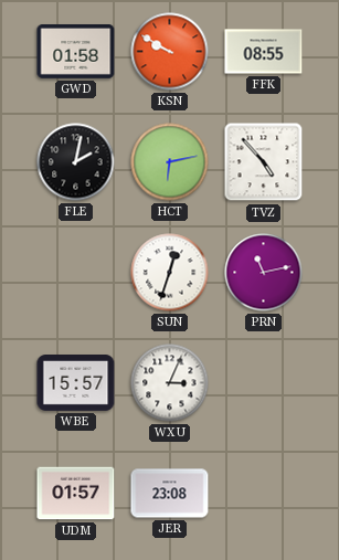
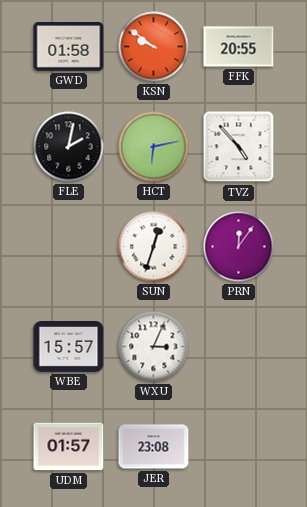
KSN: 9:50 -> 9:51
FFK: 08:55 -> 20:55
PRN: 11:13 -> 12:06
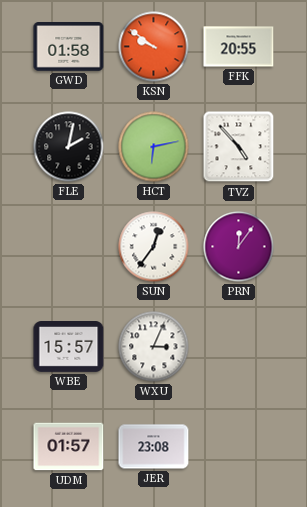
SUN: 12:33 -> 12:36
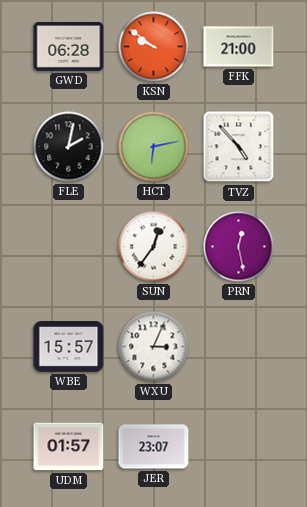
GWD: 01:58 -> 06:28
FFK: 20:55 -> 21:00
PRN: 12:06 -> 12:28
JER: 23:08 -> 23:07
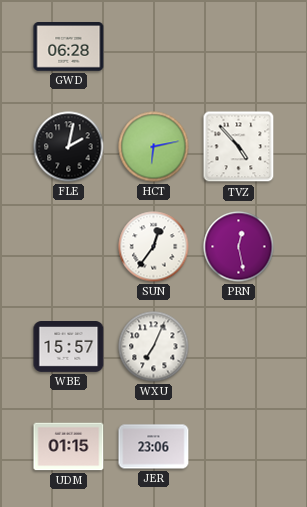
KSN: 9:51 -> none
FFK: 21:00 -> none
WXU: 3:04 -> 7:04
UDM: 01:57 -> 01:15
JER: 23:07 -> 23:06
